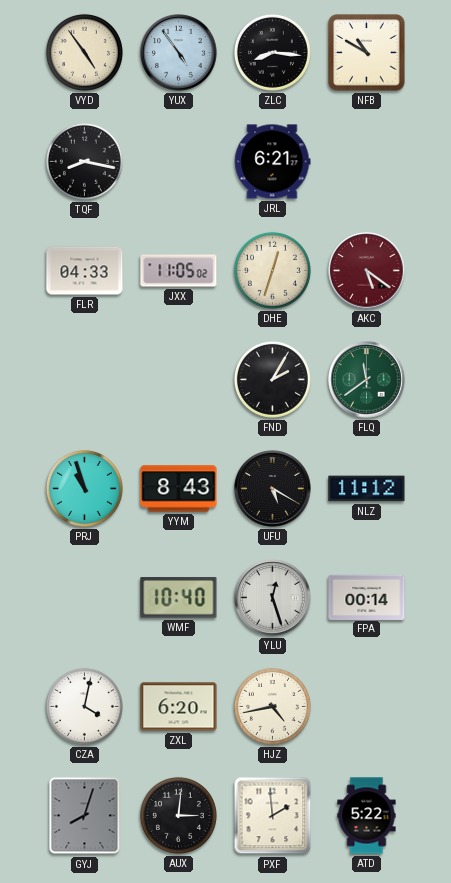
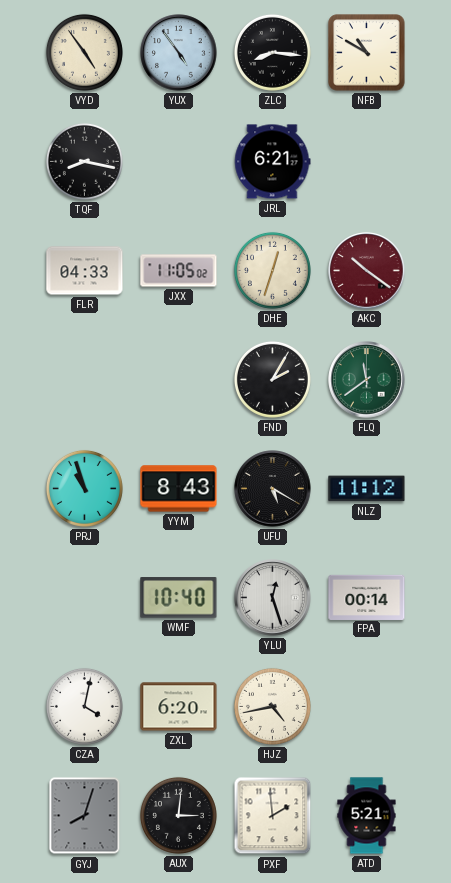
AKC: 5:21 -> 10:21
ATD: 5:22 -> 5:21
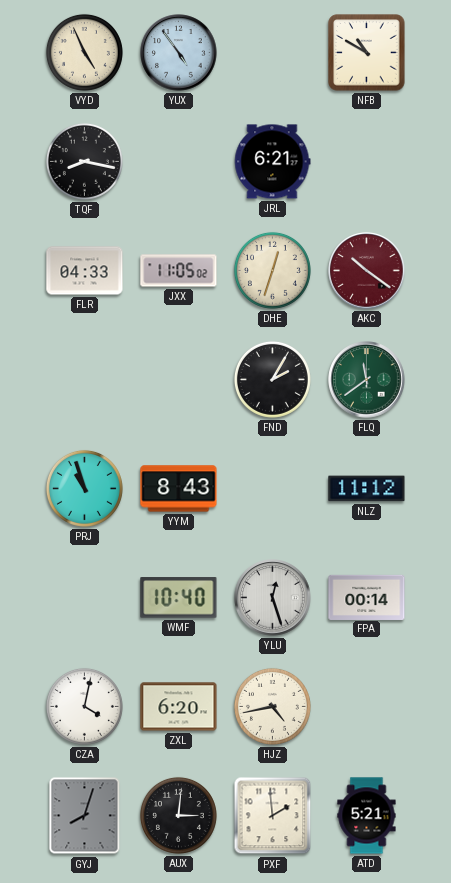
VYD: 4:54 -> 4:56
ZLC: 8:16 -> none
UFU: 5:20 -> none
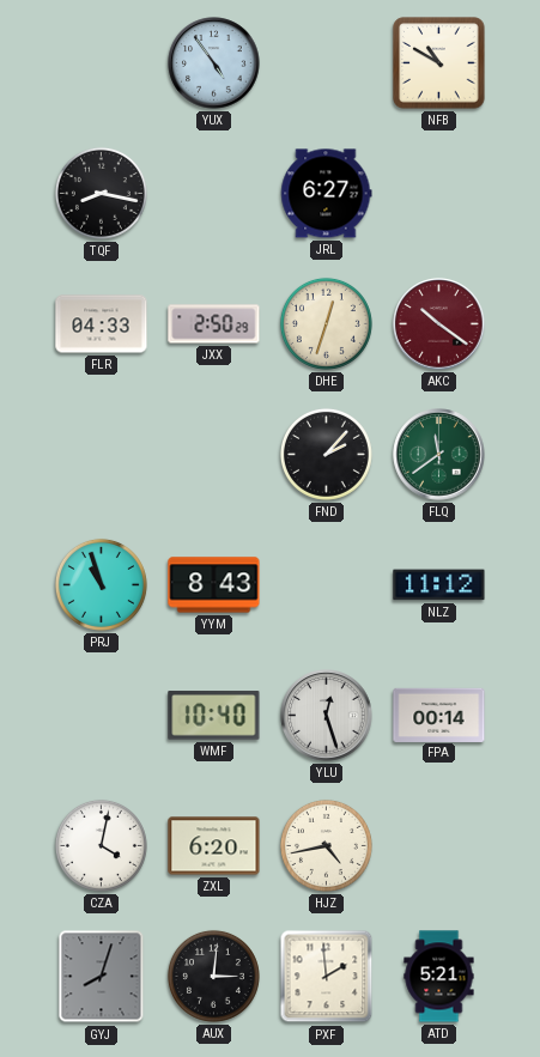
VYD: 4:56 -> none
JRL: 6:21 -> 6:27
JXX: 11:05 -> 2:50
FND: 2:05 -> 2:07
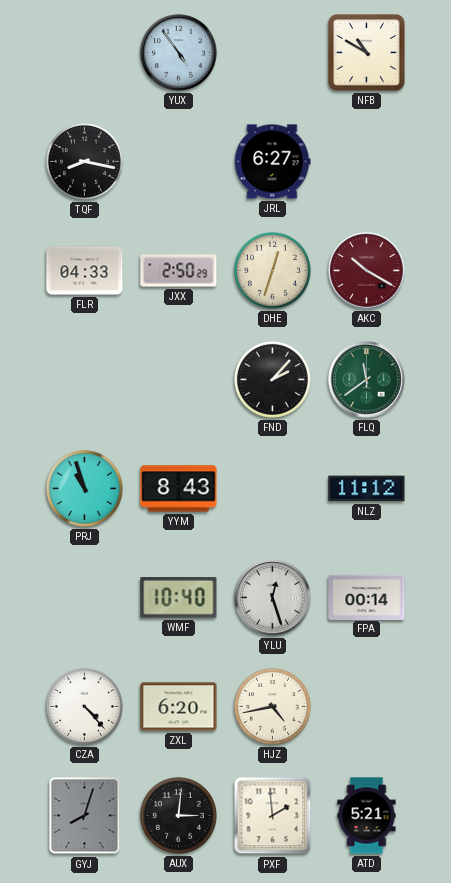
AKC: 10:21 -> 10:20
CZA: 4:02 -> 4:23
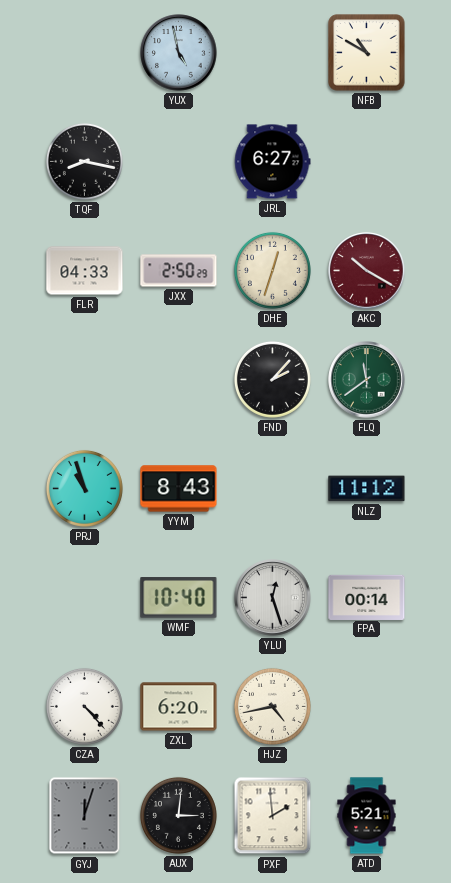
YUX: 4:54 -> 4:58
GYJ: 8:03 -> 12:03
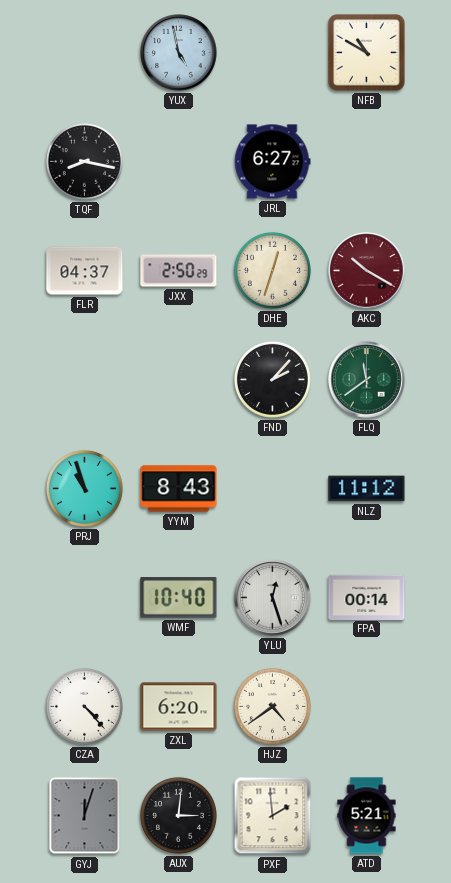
FLR: 04:33 -> 04:37
HJZ: 4:43 -> 4:39
